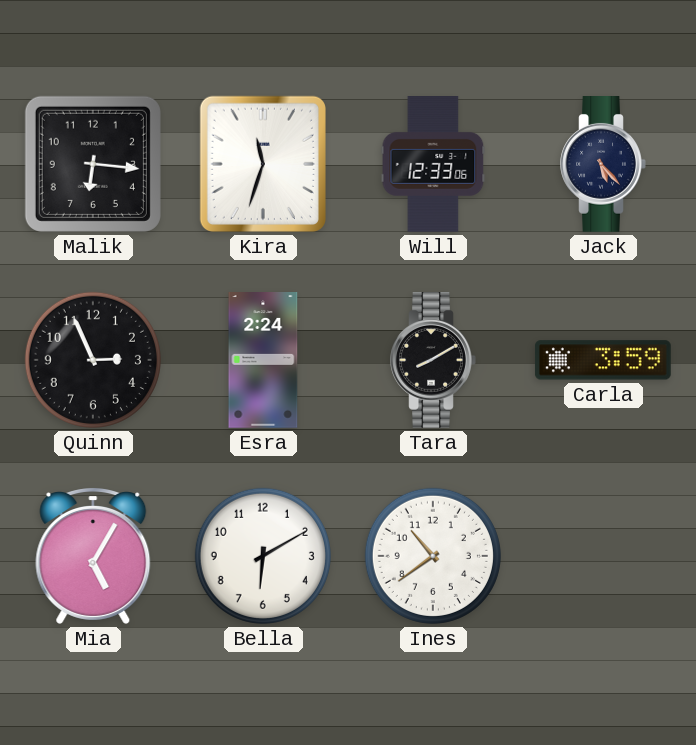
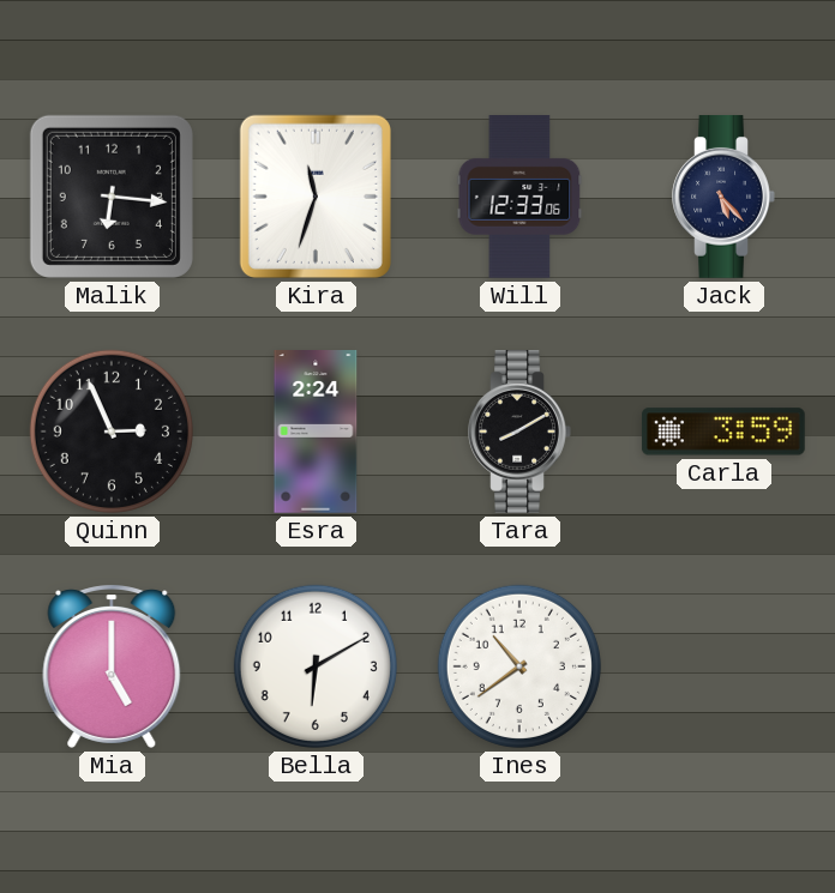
Mia: 5:05 -> 5:00
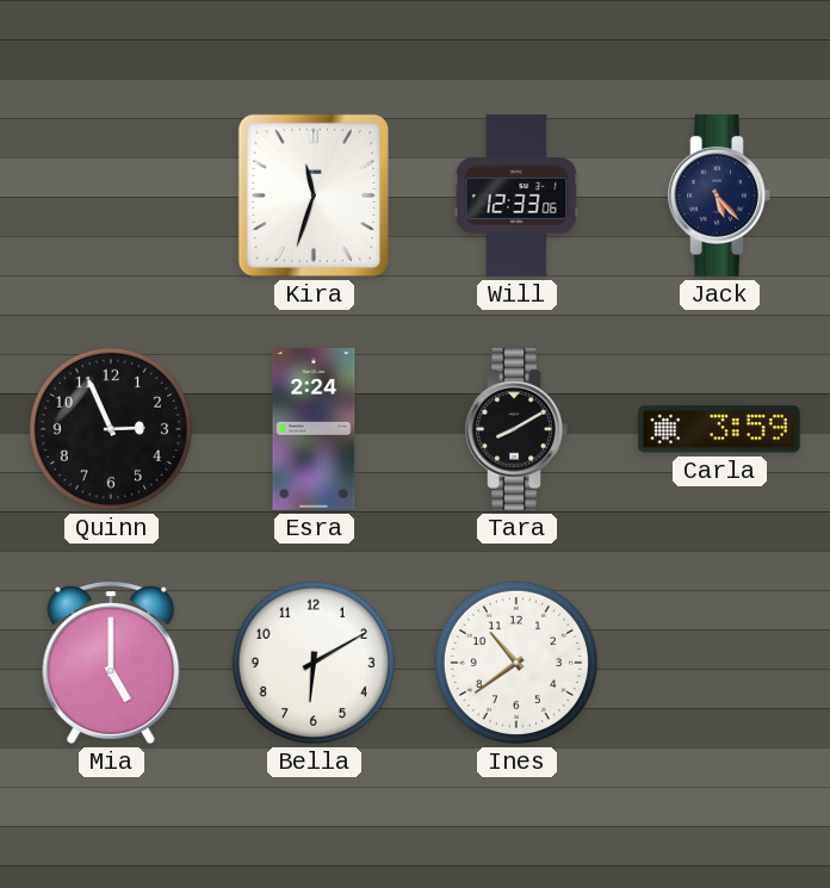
Malik: 6:16 -> none
